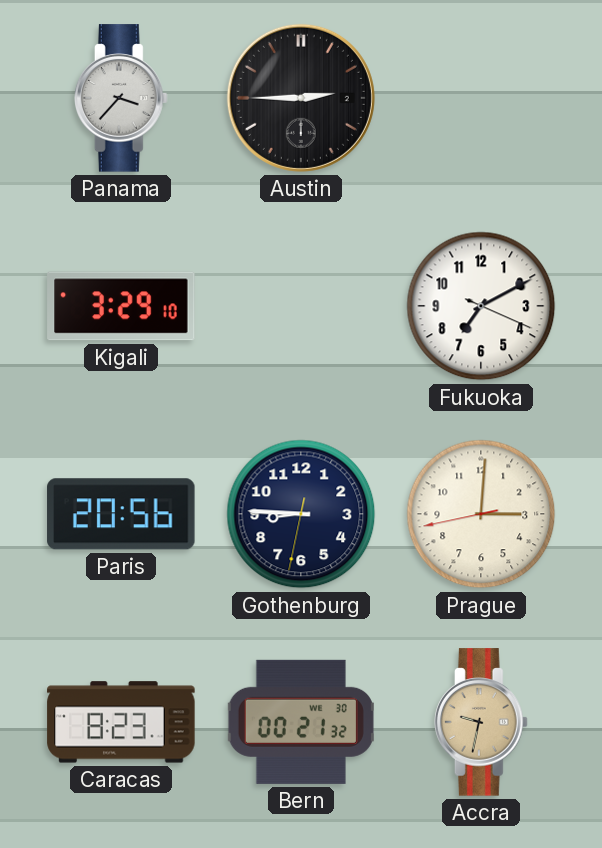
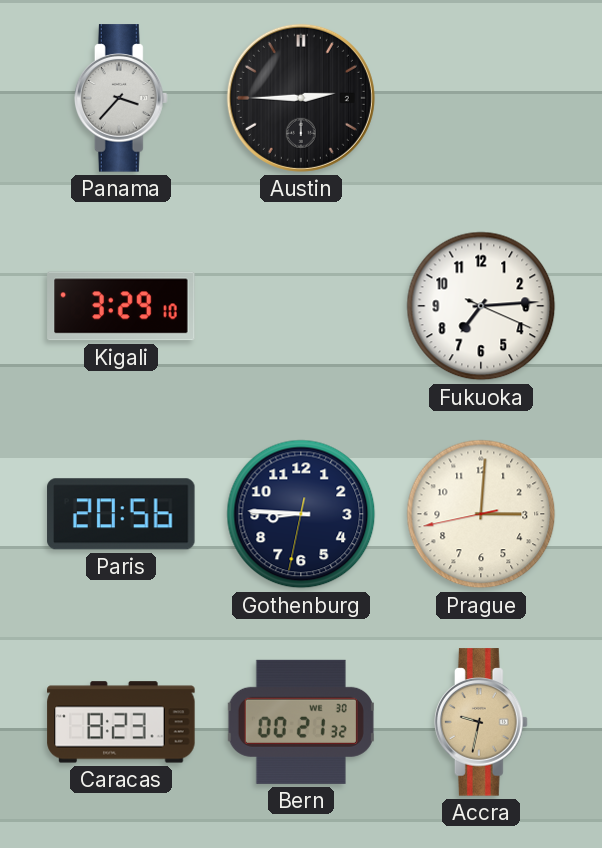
Fukuoka: 7:10 -> 7:14
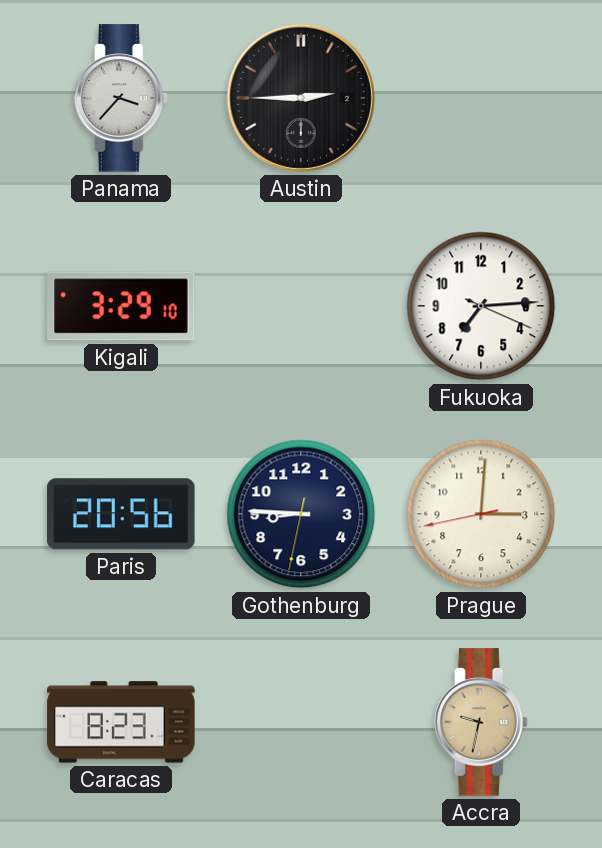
Bern: 00:21 -> none
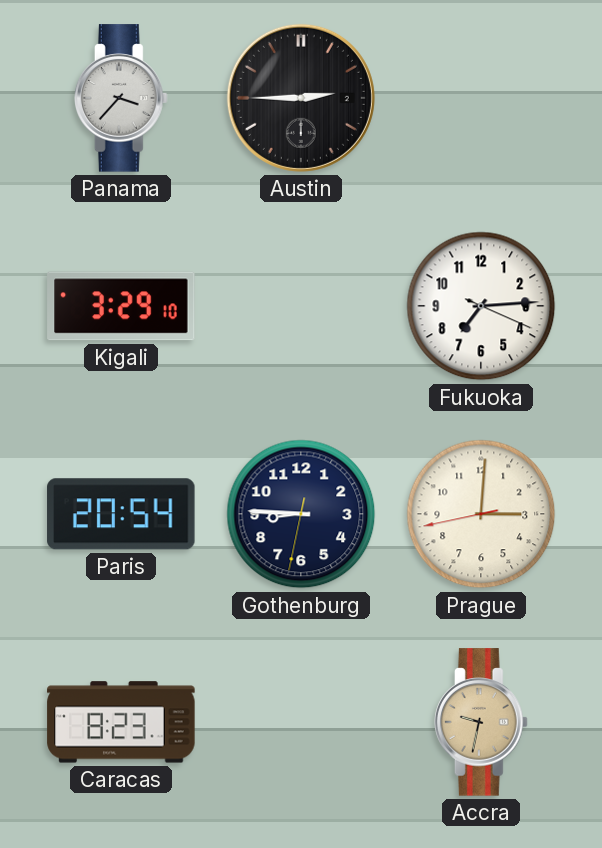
Paris: 20:56 -> 20:54
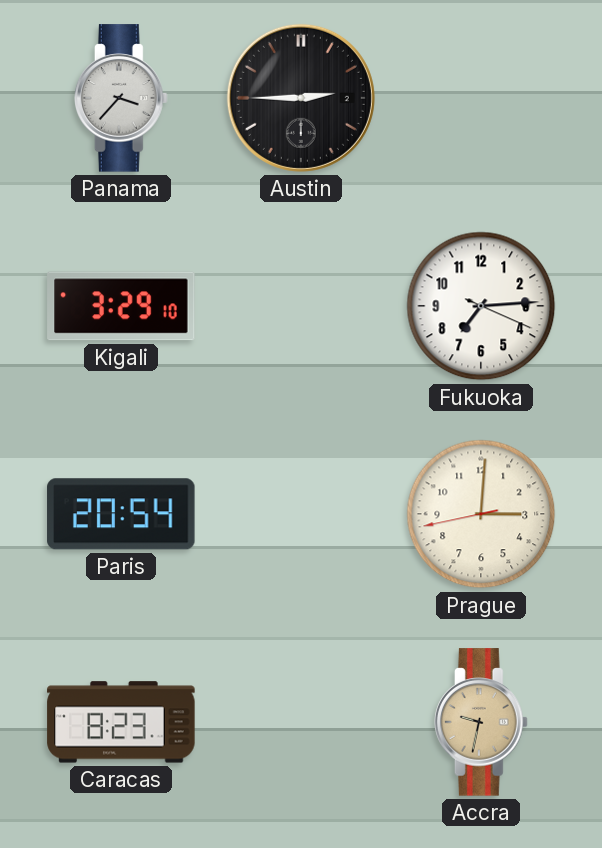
Gothenburg: 8:45 -> none
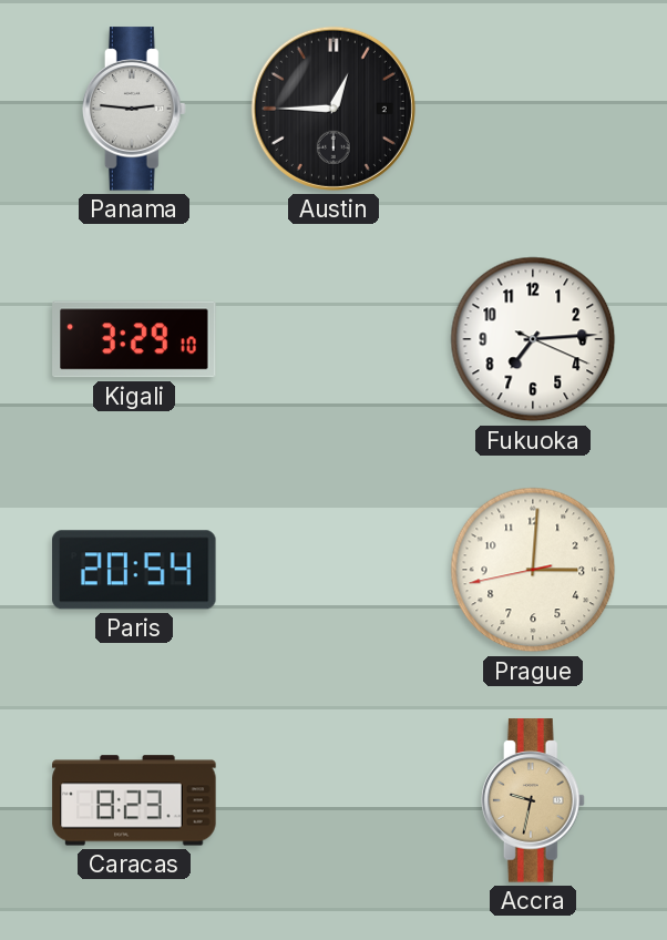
Panama: 3:37 -> 2:46
Austin: 2:45 -> 12:45
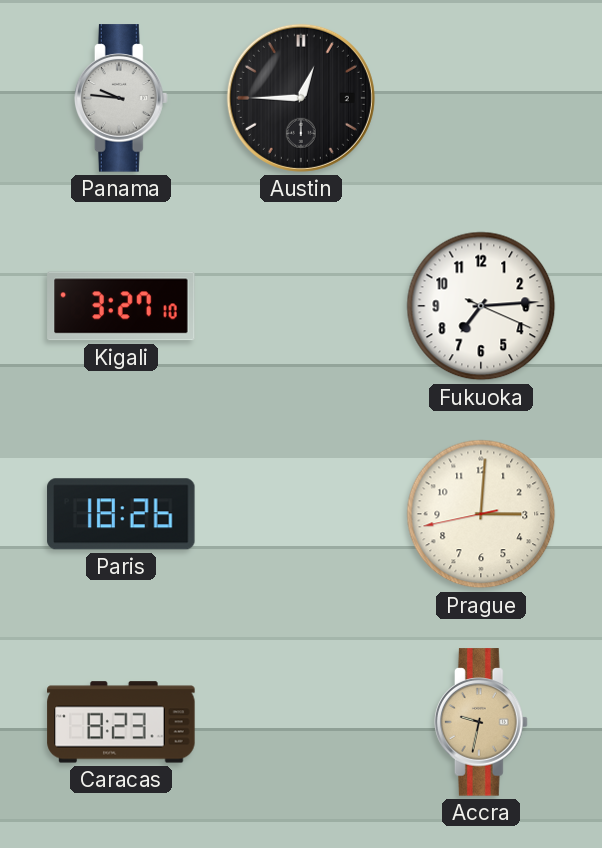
Panama: 2:46 -> 9:46
Kigali: 3:29 -> 3:27
Paris: 20:54 -> 18:26
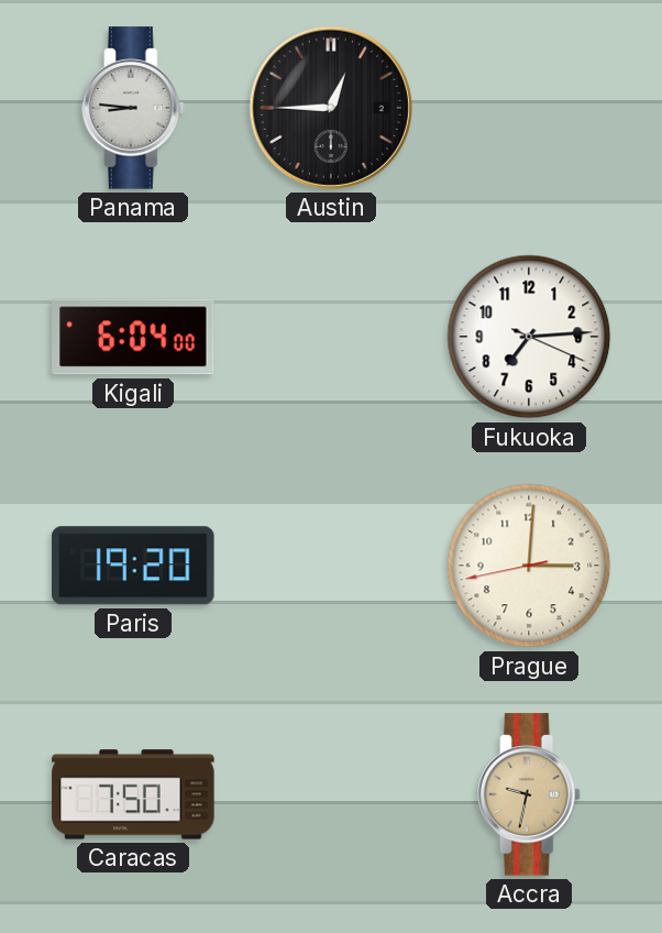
Panama: 9:46 -> 8:46
Kigali: 3:27 -> 6:04
Paris: 18:26 -> 19:20
Caracas: 8:23 -> 7:50
